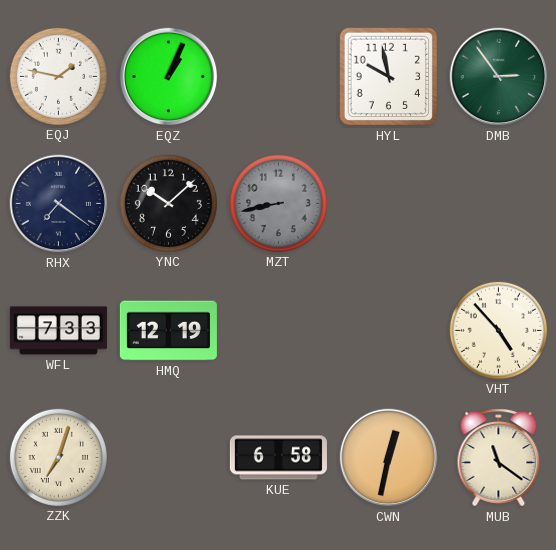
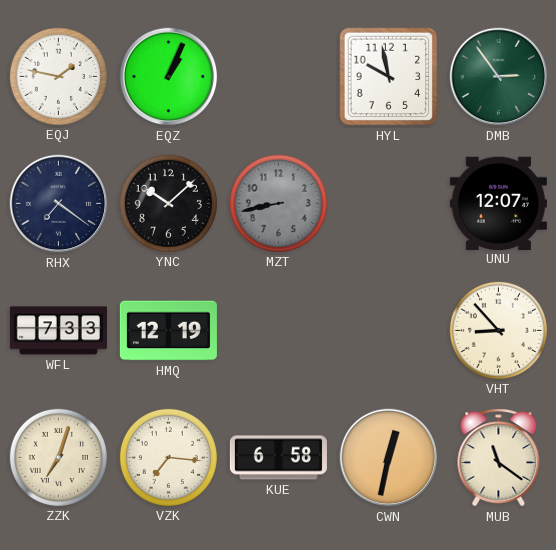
UNU: none -> 12:07
VHT: 4:53 -> 8:53
VZK: none -> 7:16
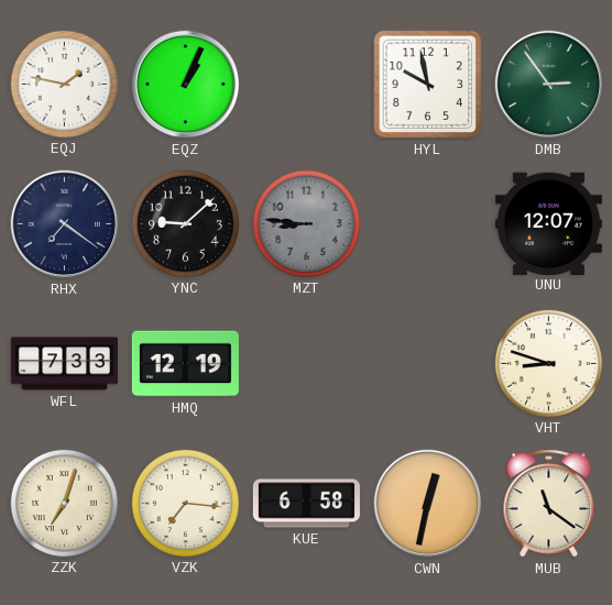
YNC: 10:08 -> 9:08
MZT: 8:43 -> 8:46
VHT: 8:53 -> 8:48
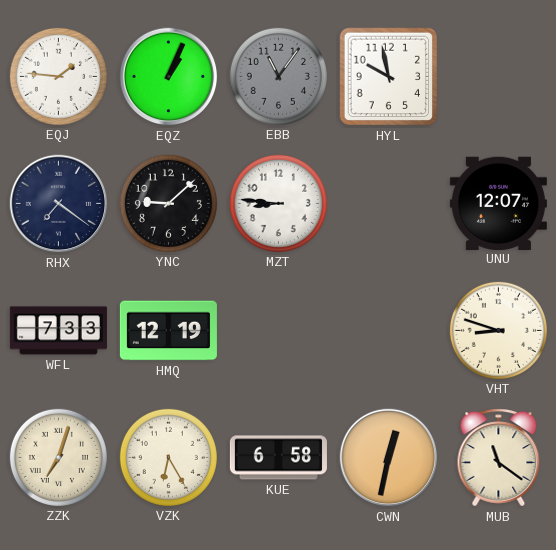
EQJ: 1:47 -> 1:46
EBB: none -> 11:06
DMB: 2:54 -> none
MZT dial: grey -> white
VZK: 7:16 -> 6:25
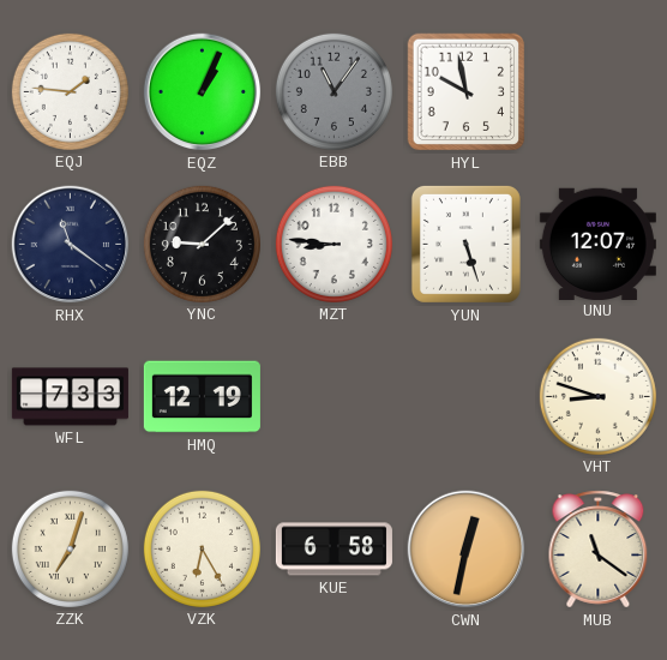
RHX: 7:21 -> 11:21
YUN: none -> 5:27
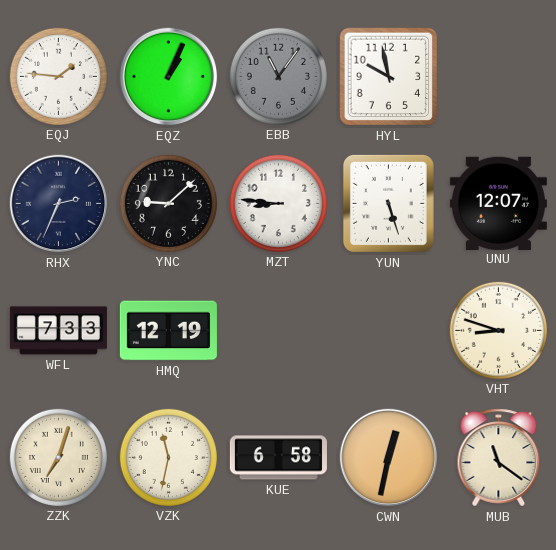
RHX: 11:21 -> 2:34
VZK: 6:25 -> 11:32
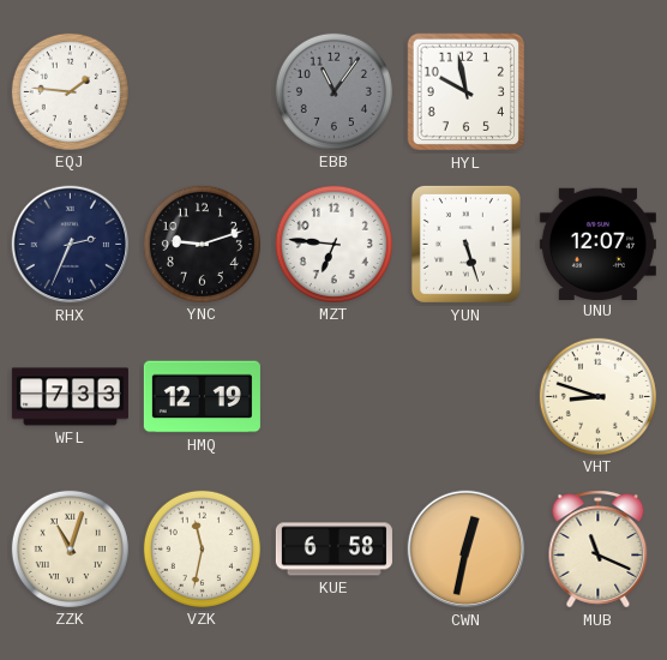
EQZ: 1:04 -> none
YNC: 9:08 -> 9:12
MZT: 8:46 -> 6:46
ZZK: 7:03 -> 11:03
MUB: 11:21 -> 11:19
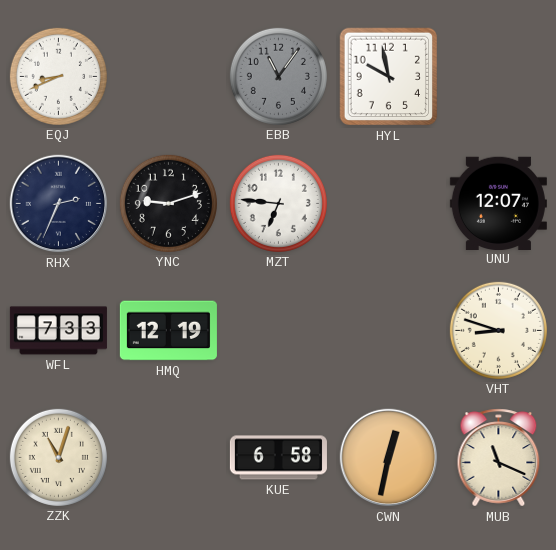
EQJ: 1:46 -> 8:41
YUN: 5:27 -> none
VZK: 11:32 -> none
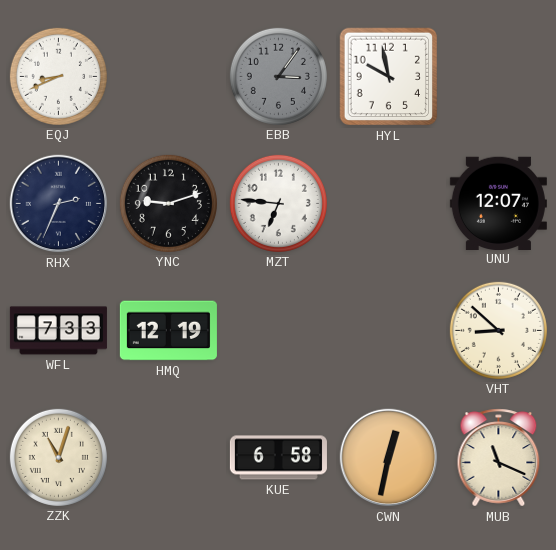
EBB: 11:06 -> 3:06
VHT: 8:48 -> 8:52
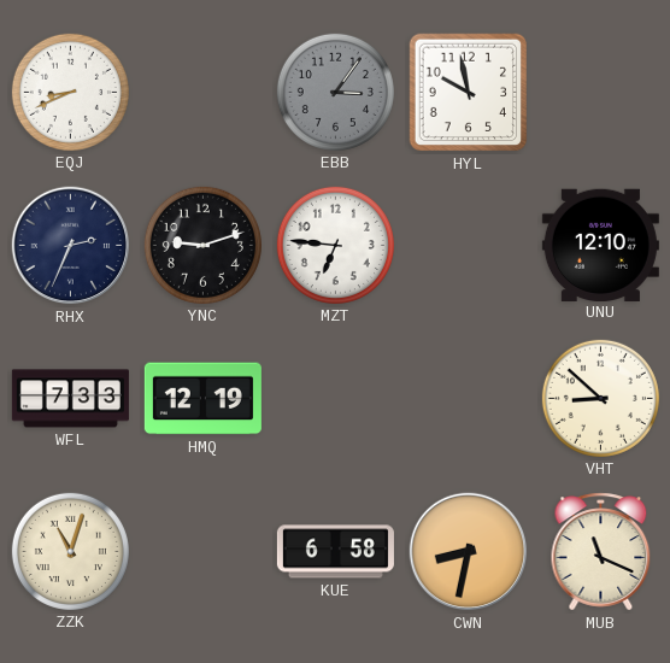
UNU: 12:07 -> 12:10
CWN: 12:32 -> 8:32
